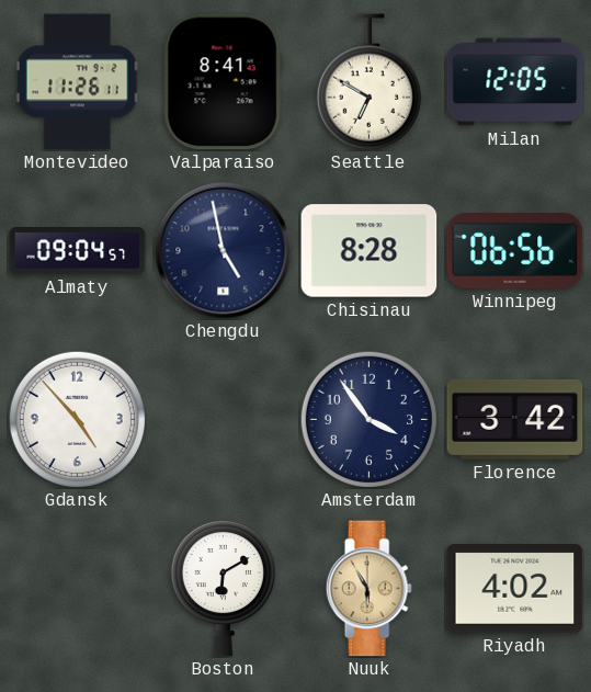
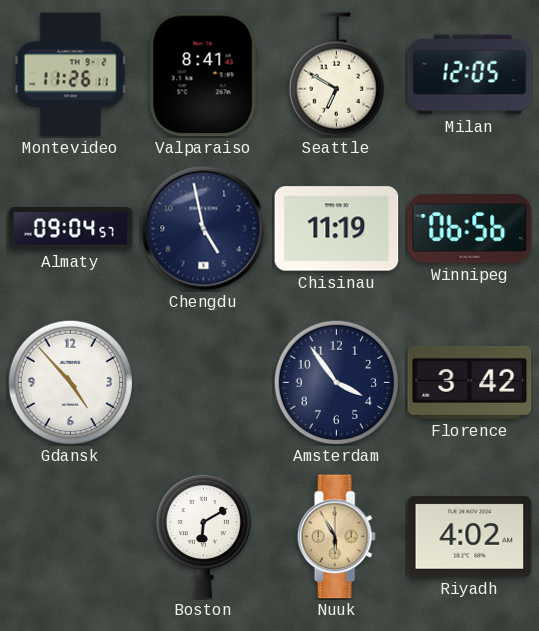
Chisinau: 8:28 -> 11:19
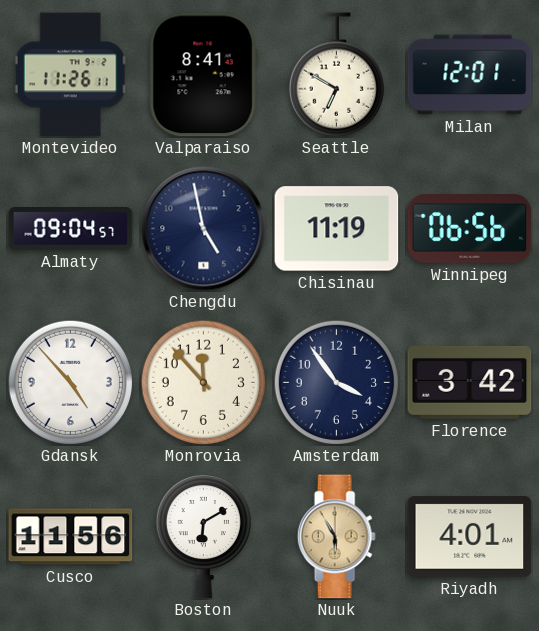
Milan: 12:05 -> 12:01
Monrovia: none -> 11:53
Cusco: none -> 11:56
Riyadh: 4:02 -> 4:01
